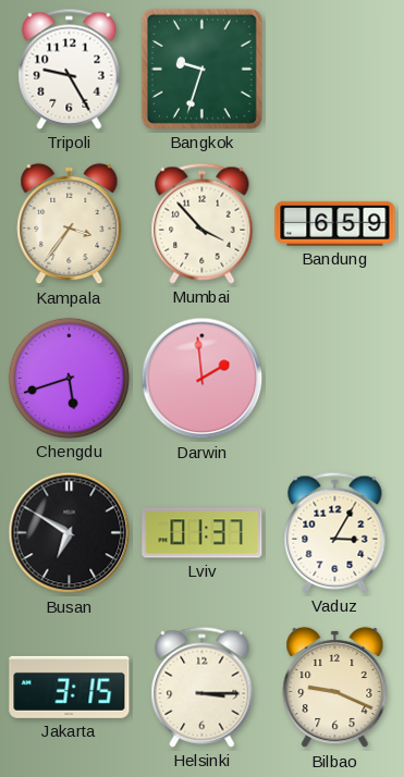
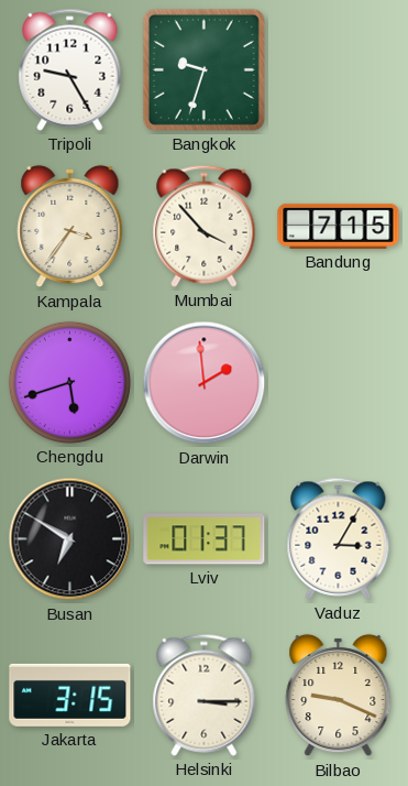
Bandung: 6:59 -> 7:15
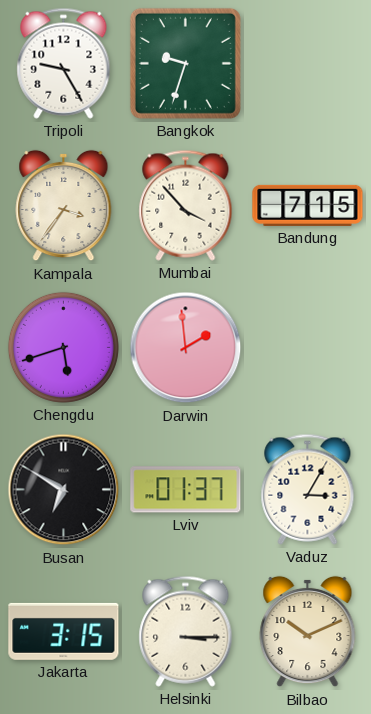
Bilbao: 9:19 -> 10:11
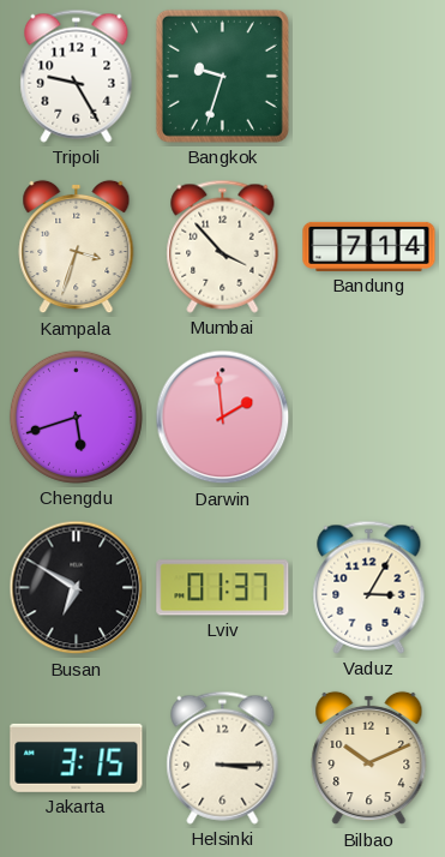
Kampala: 3:36 -> 3:33
Bandung: 7:15 -> 7:14
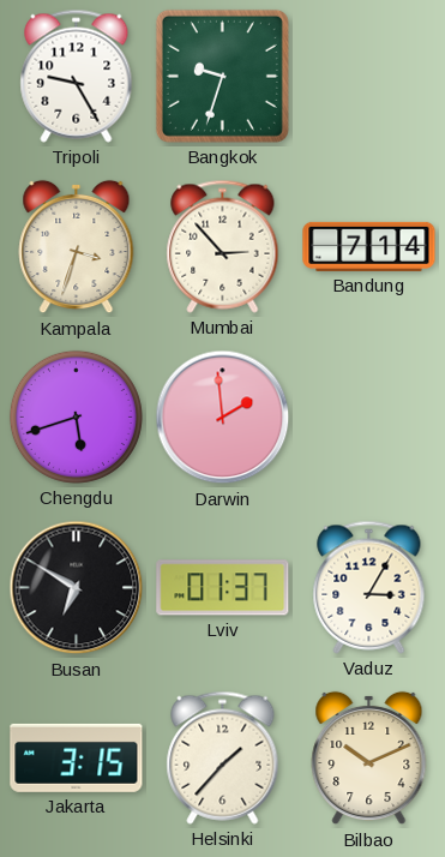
Mumbai: 3:53 -> 2:53
Helsinki: 3:15 -> 1:37
